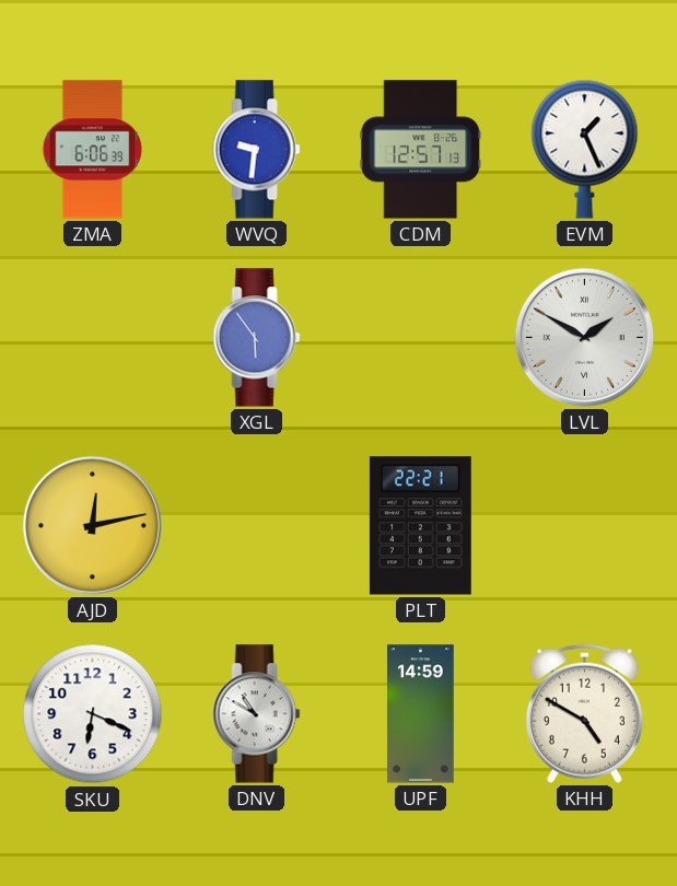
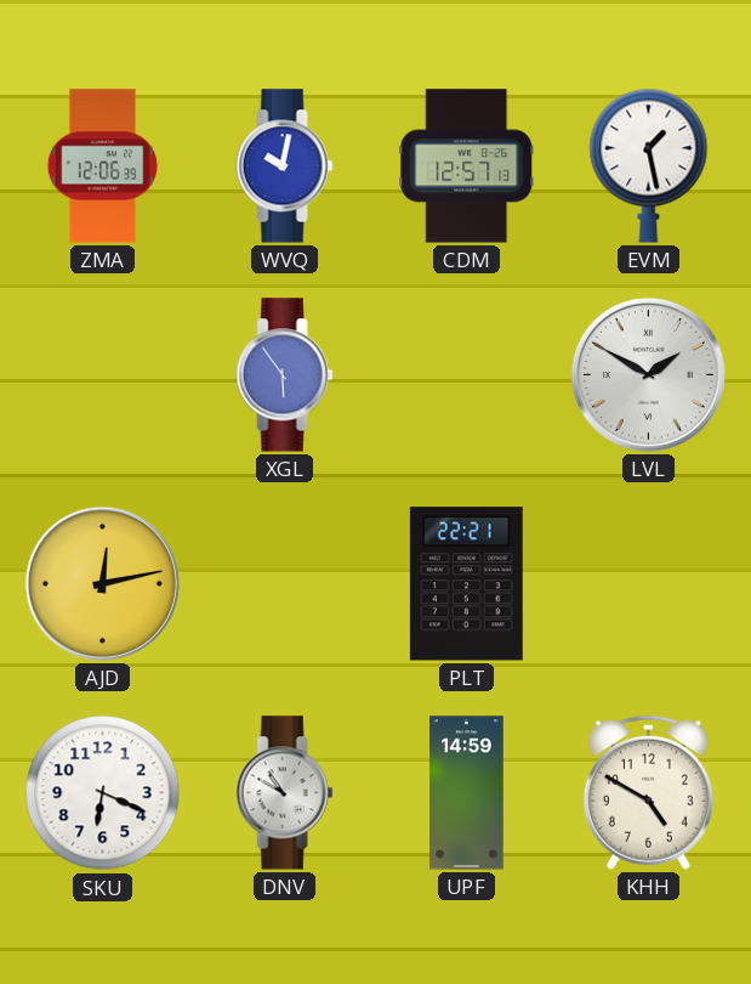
ZMA: 6:06 -> 12:06
WVQ: 9:31 -> 10:02
EVM: 1:26 -> 1:28
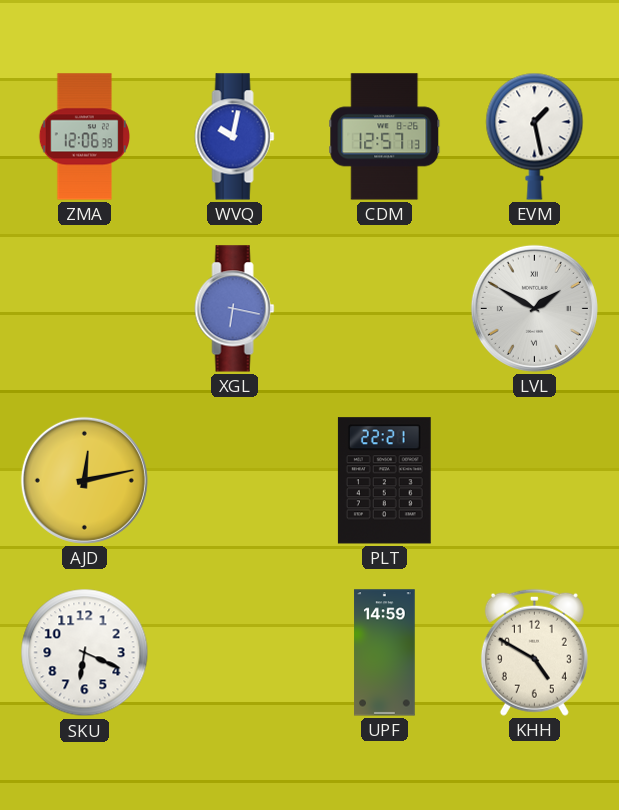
XGL: 5:54 -> 6:17
DNV: 10:50 -> none
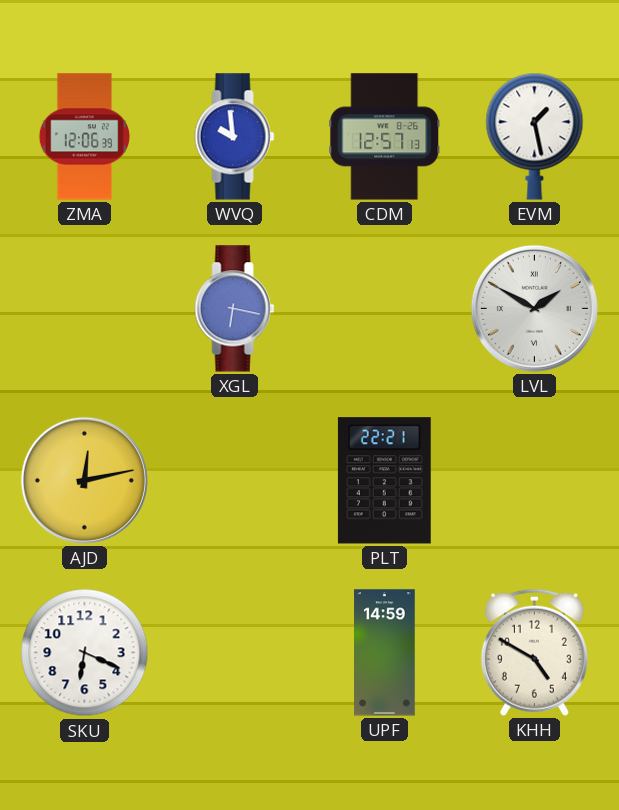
WVQ: 10:02 -> 9:59
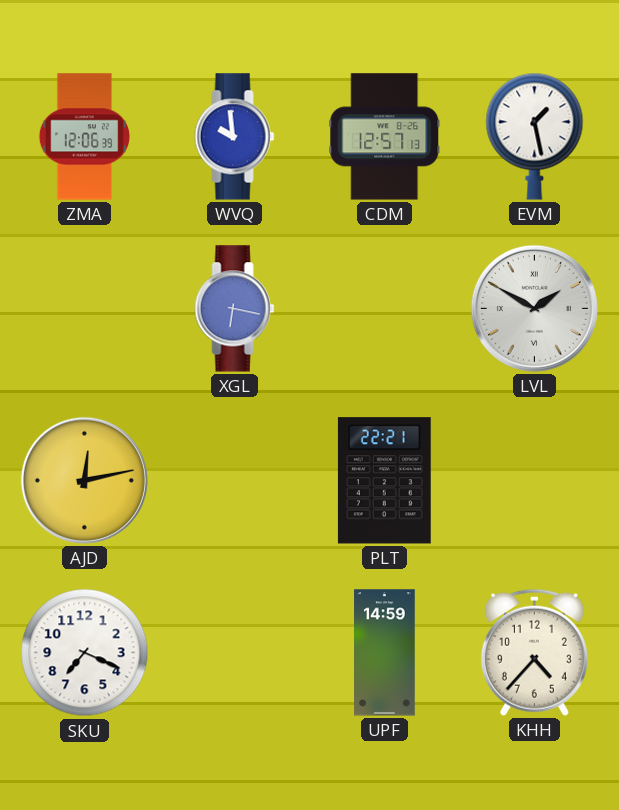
SKU: 6:19 -> 7:19
KHH: 4:50 -> 4:37
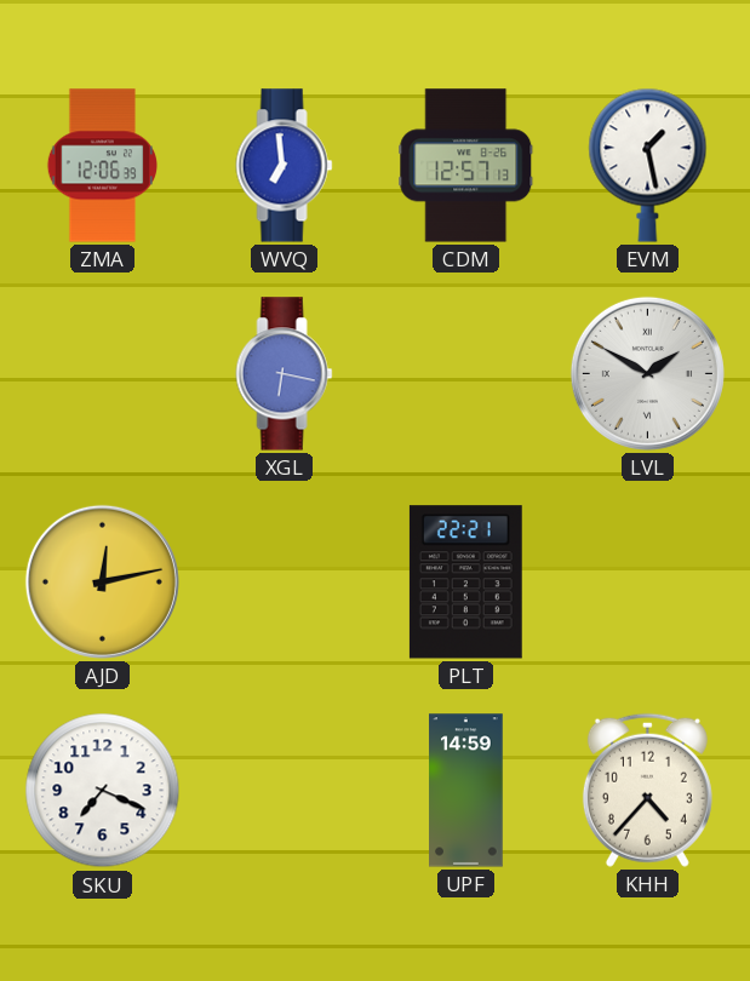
WVQ: 9:59 -> 6:59
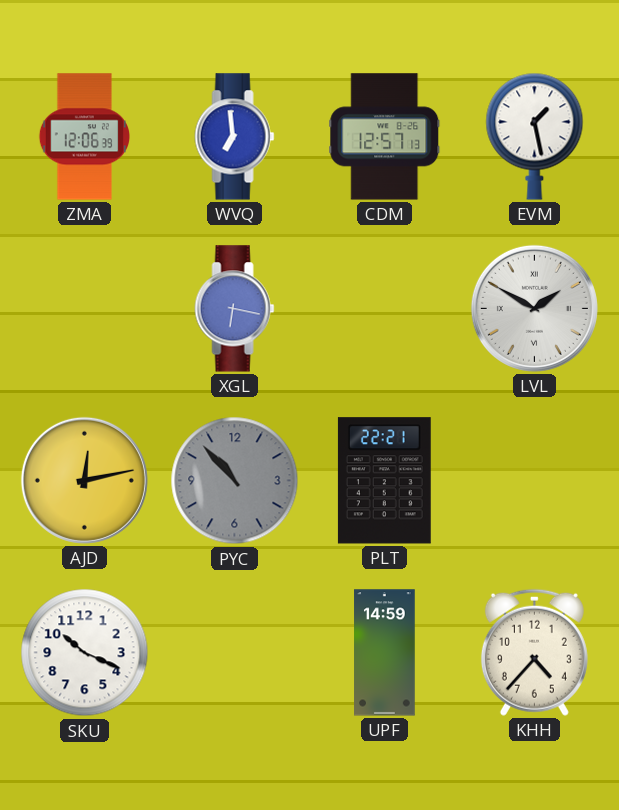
PYC: none -> 10:53
SKU: 7:19 -> 10:19
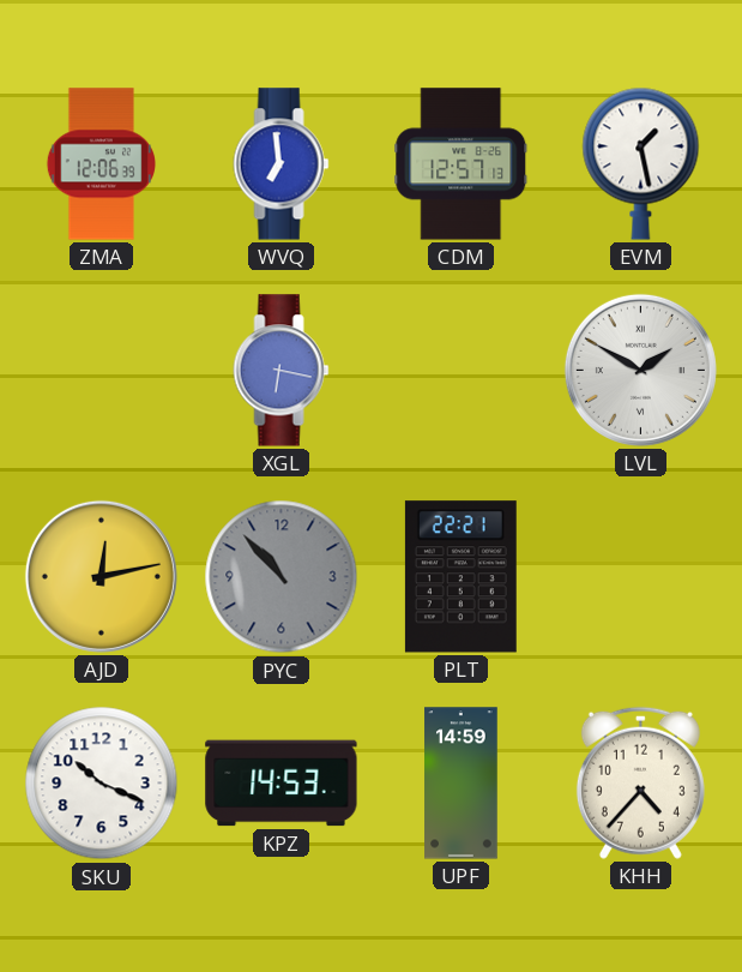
KPZ: none -> 14:53
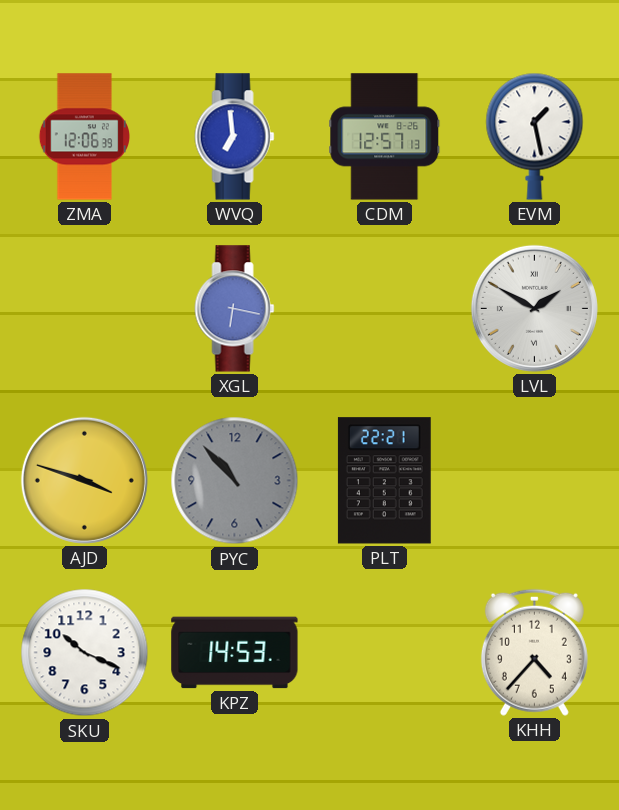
AJD: 12:13 -> 3:48
UPF: 14:59 -> none
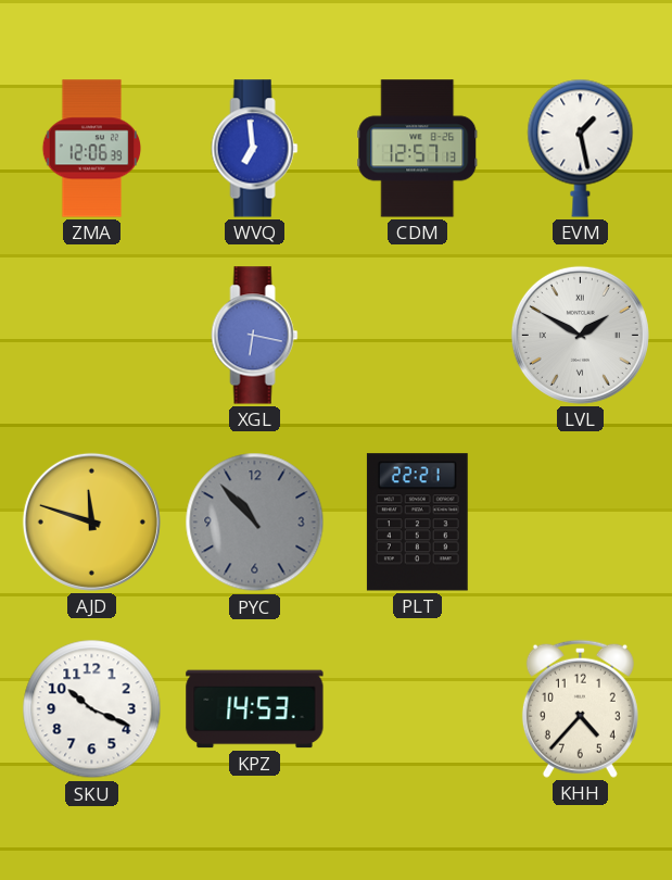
AJD: 3:48 -> 11:48
